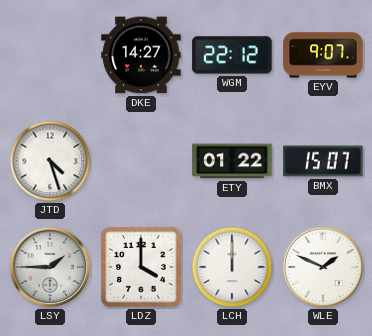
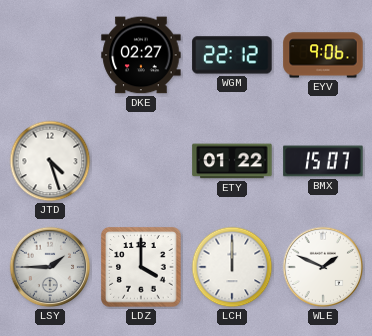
DKE: 14:27 -> 02:27
EYV: 9:07 -> 9:06
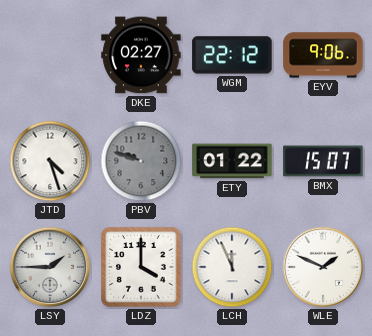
PBV: none -> 9:48
LCH: 12:00 -> 11:56
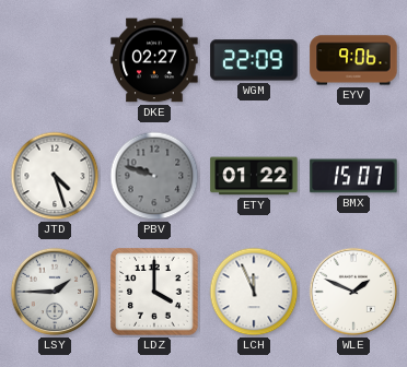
WGM: 22:12 -> 22:09
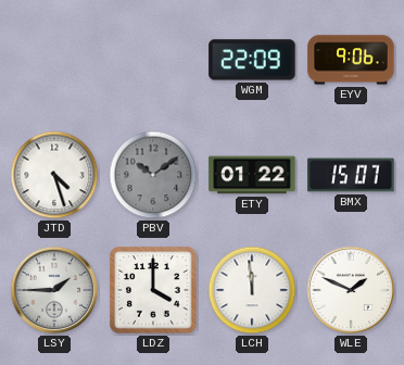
DKE: 02:27 -> none
PBV: 9:48 -> 10:09
LCH: 11:56 -> 11:59
